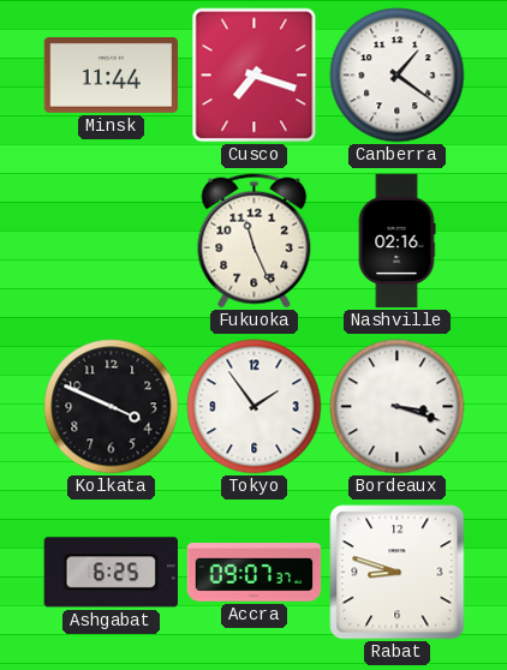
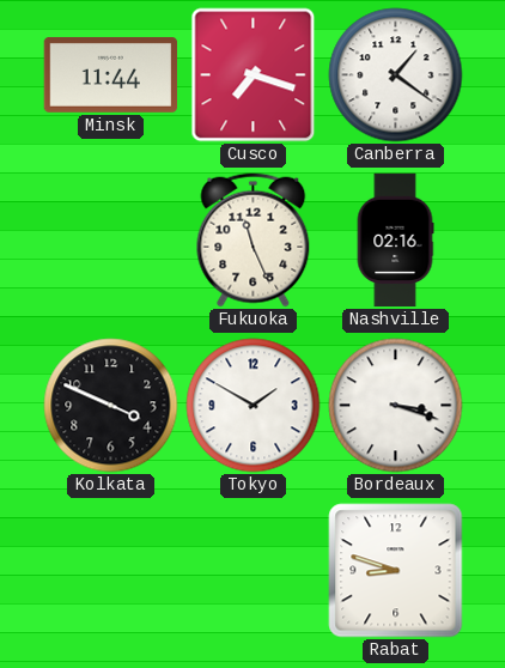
Tokyo: 1:54 -> 1:50
Ashgabat: 6:25 -> none
Accra: 09:07 -> none
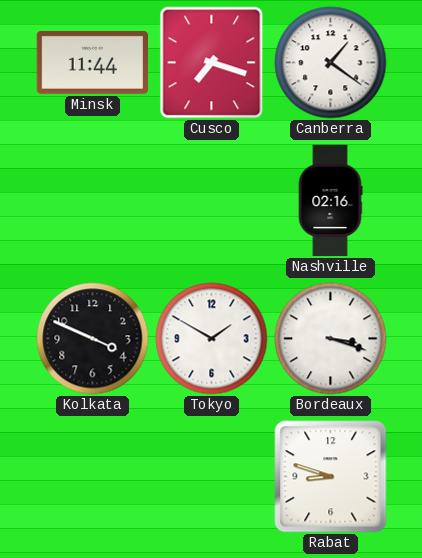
Fukuoka: 11:26 -> none
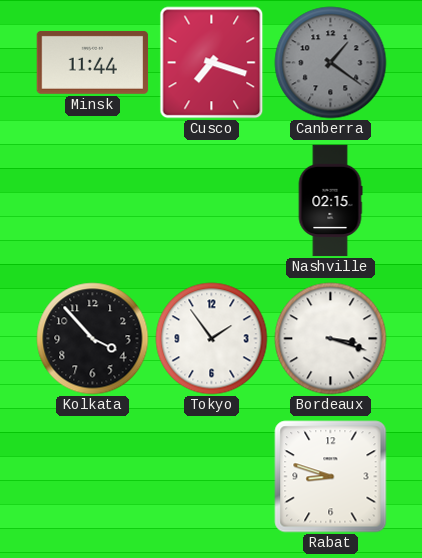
Canberra dial: white -> grey
Nashville: 02:16 -> 02:15
Kolkata: 3:49 -> 3:53
Tokyo: 1:50 -> 1:54
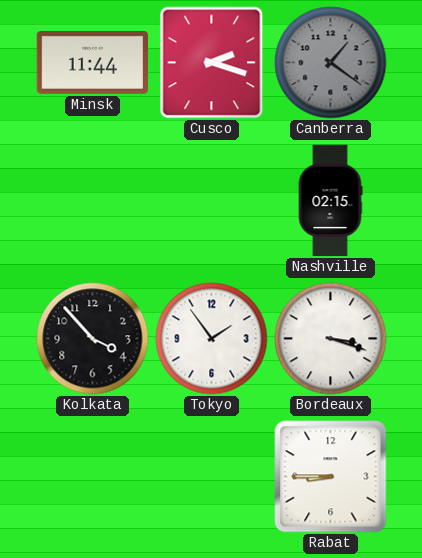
Cusco: 7:18 -> 2:18
Rabat: 8:48 -> 8:45
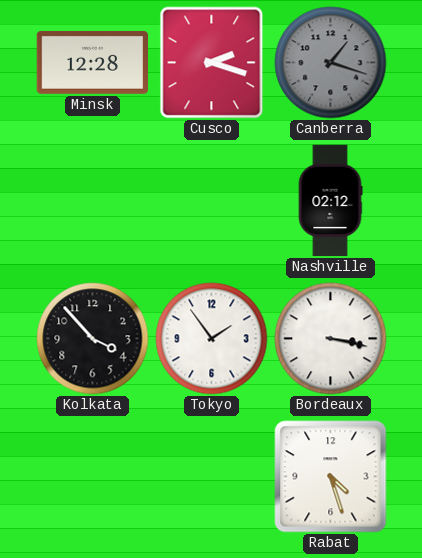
Minsk: 11:44 -> 12:28
Canberra: 1:21 -> 1:18
Nashville: 02:15 -> 02:12
Bordeaux: 3:18 -> 3:17
Rabat: 8:45 -> 4:27
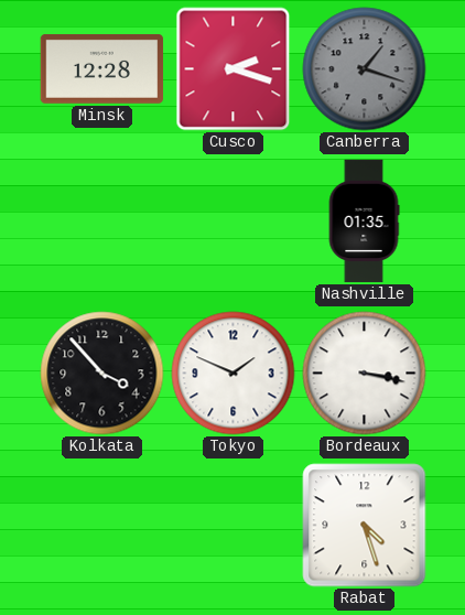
Nashville: 02:12 -> 01:35
Tokyo: 1:54 -> 1:49
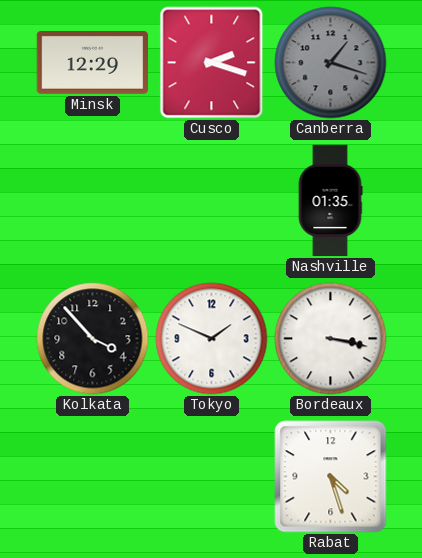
Minsk: 12:28 -> 12:29
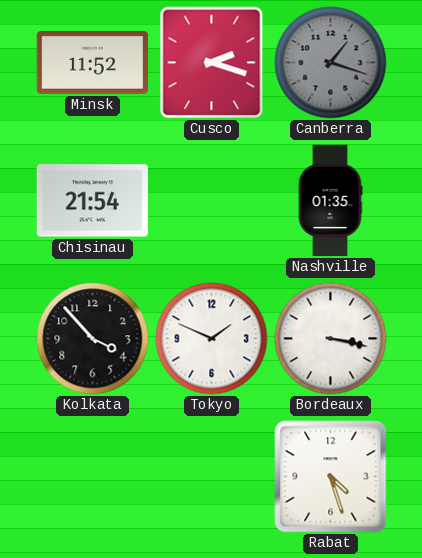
Minsk: 12:29 -> 11:52
Chisinau: none -> 21:54
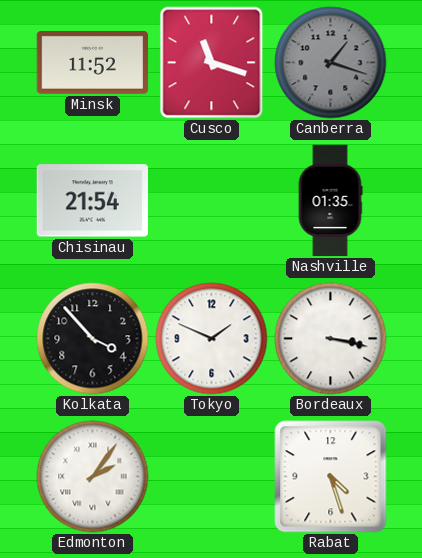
Cusco: 2:18 -> 11:18
Edmonton: none -> 2:06
